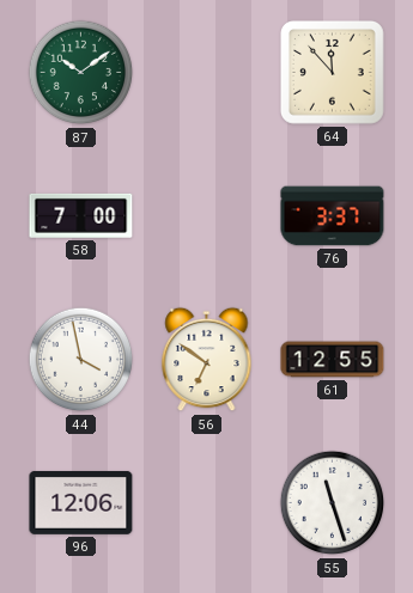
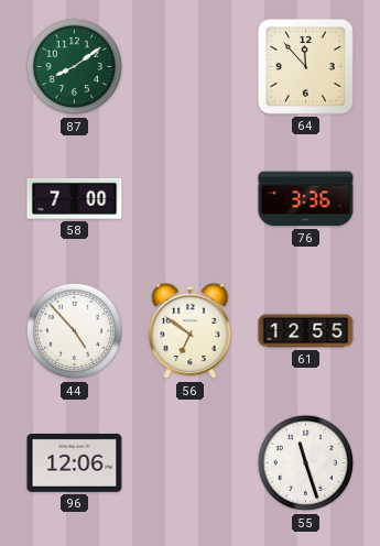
87: 10:09 -> 8:09
76: 3:37 -> 3:36
44: 3:58 -> 4:53
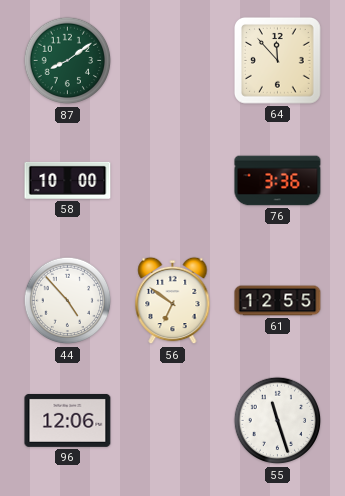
58: 7:00 -> 10:00
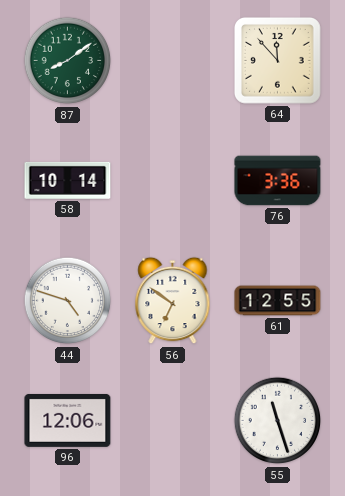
58: 10:00 -> 10:14
44: 4:53 -> 4:48
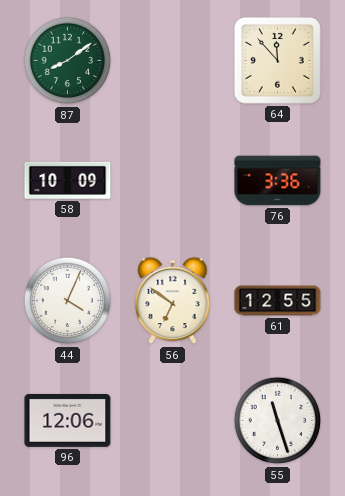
58: 10:14 -> 10:09
44: 4:48 -> 4:04
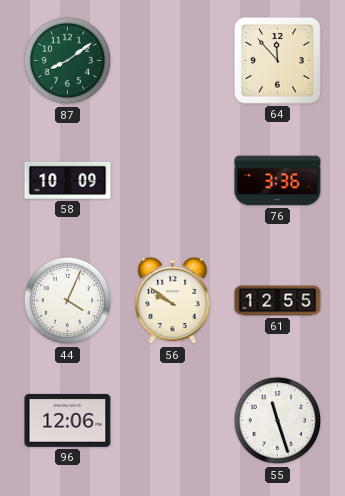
56: 6:51 -> 9:51
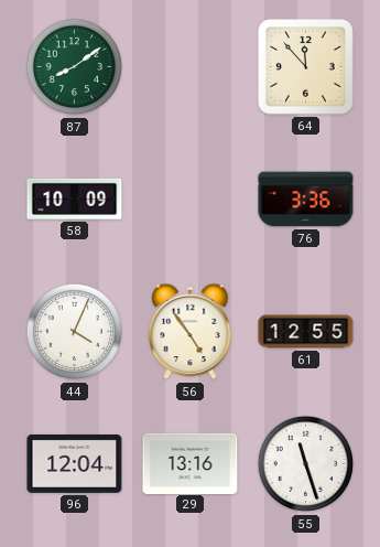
56: 9:51 -> 4:54
96: 12:06 -> 12:04
29: none -> 13:16
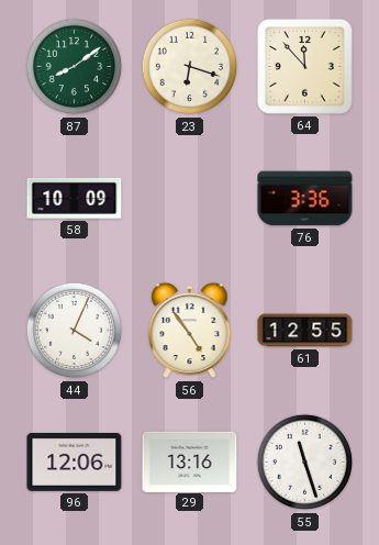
23: none -> 6:18
96: 12:04 -> 12:06
